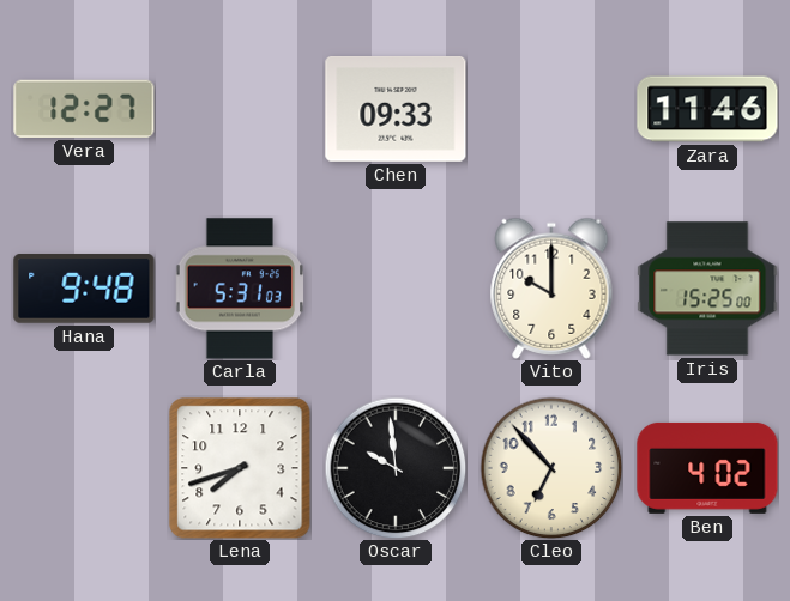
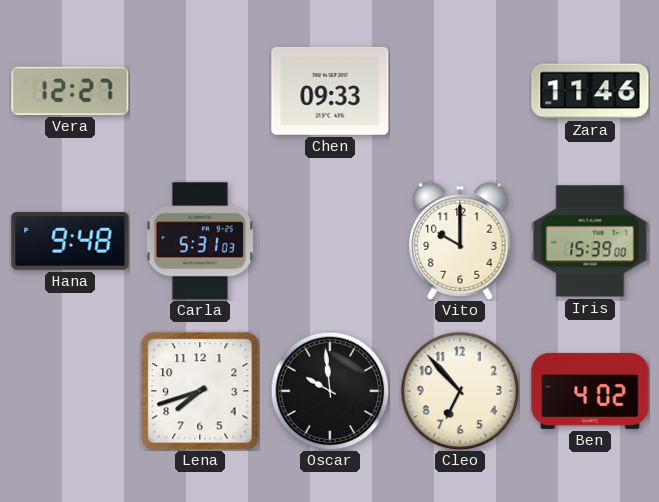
Iris: 15:25 -> 15:39
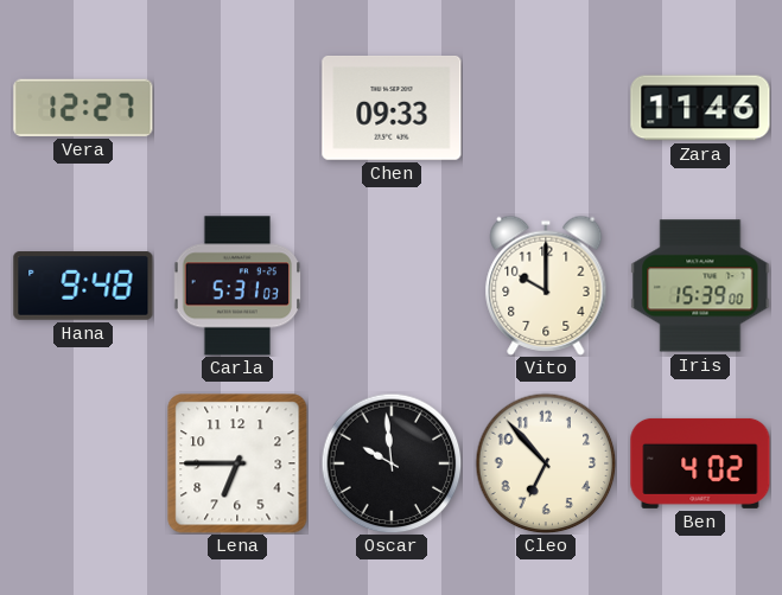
Lena: 7:42 -> 6:45
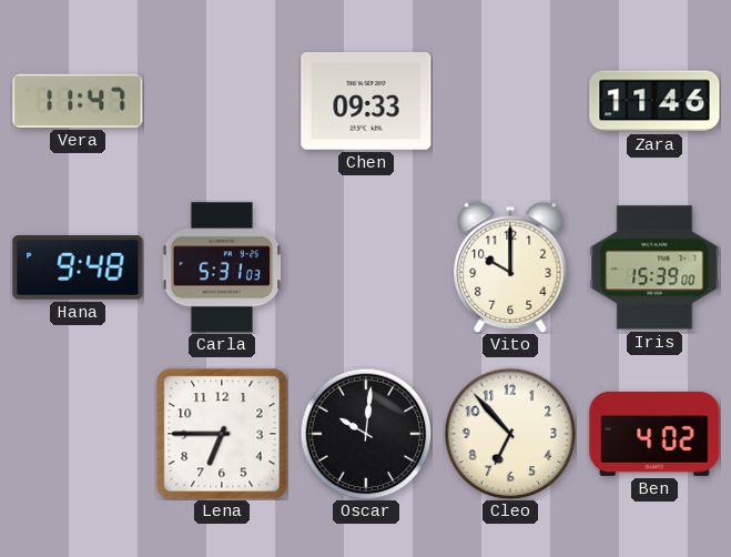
Vera: 12:27 -> 11:47
Oscar: 9:59 -> 10:01
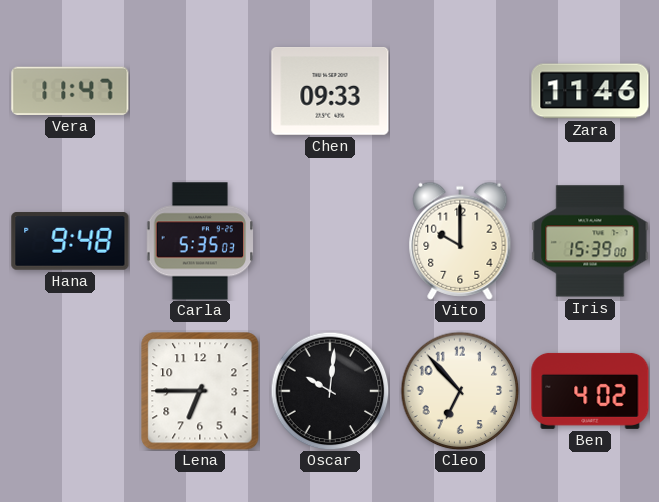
Carla: 5:31 -> 5:35
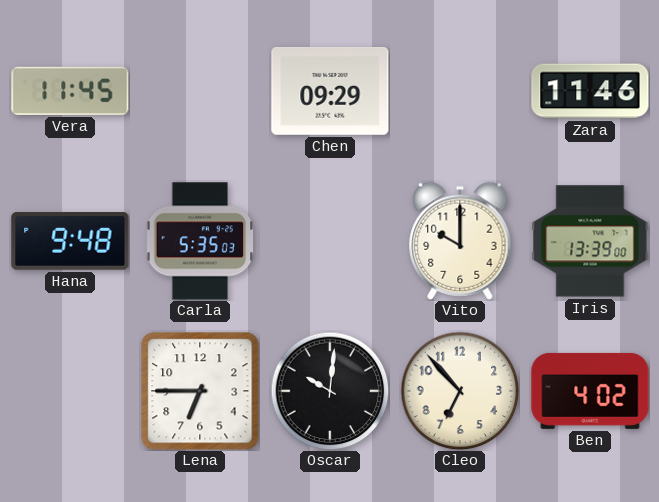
Vera: 11:47 -> 11:45
Chen: 09:33 -> 09:29
Iris: 15:39 -> 13:39
